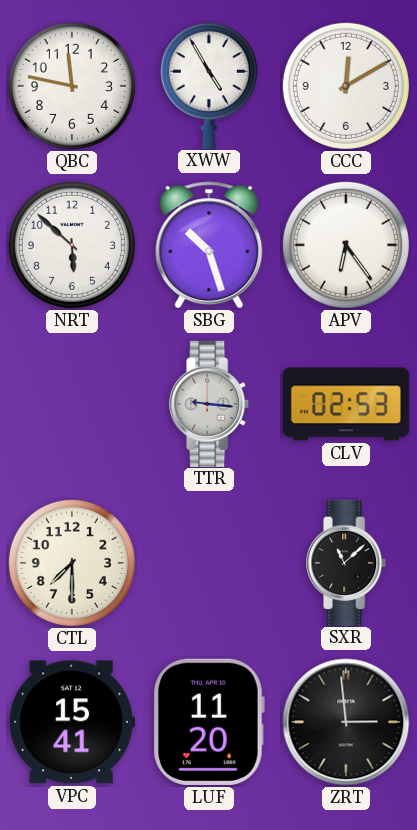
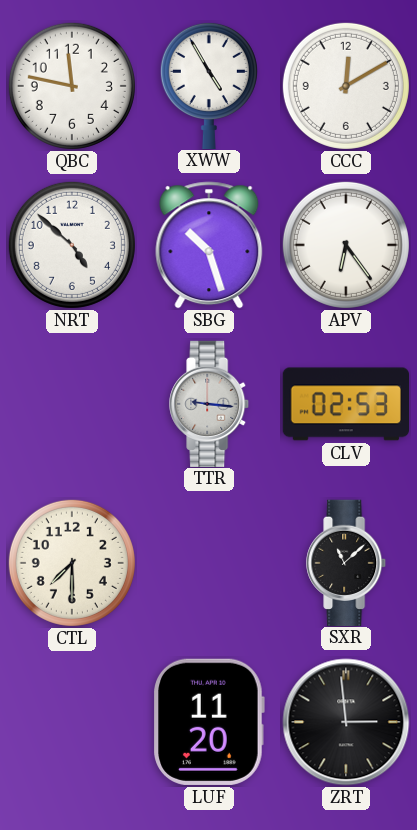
NRT: 5:52 -> 4:52
VPC: 15:41 -> none
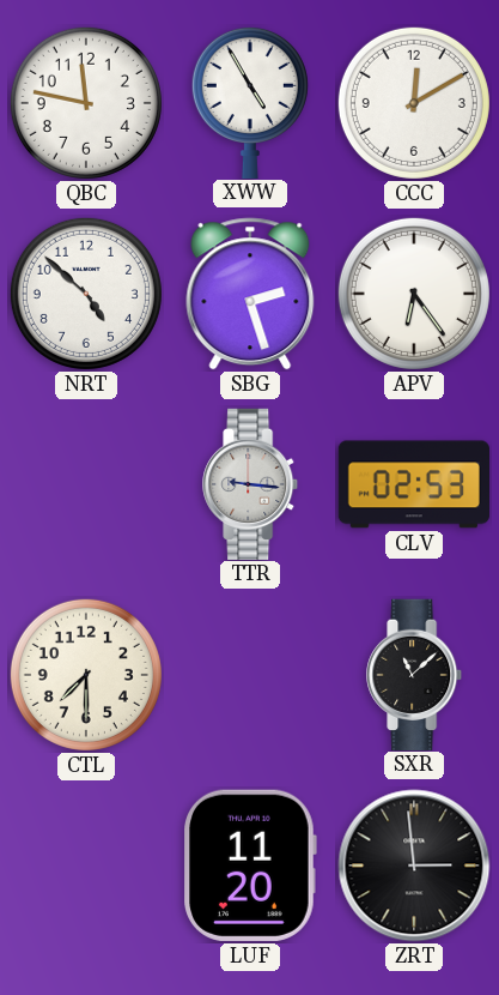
SBG: 10:27 -> 2:27
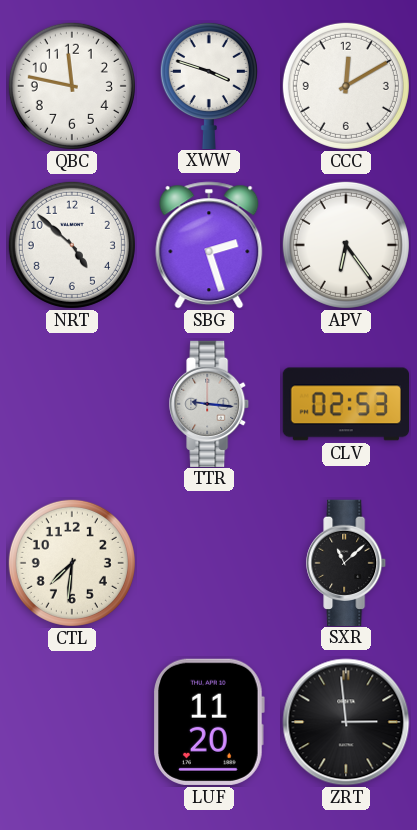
XWW: 4:55 -> 3:48
CTL: 7:30 -> 7:31
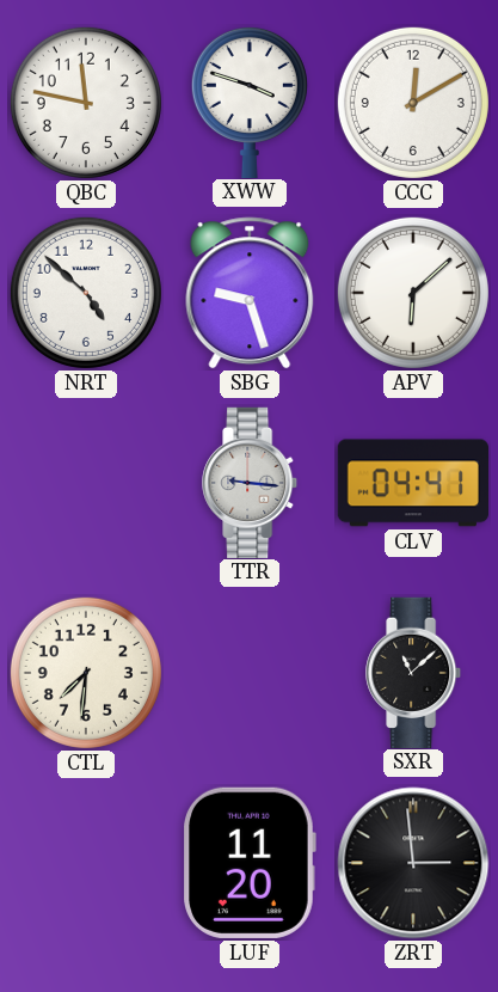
SBG: 2:27 -> 9:27
APV: 6:24 -> 6:08
CLV: 02:53 -> 04:41
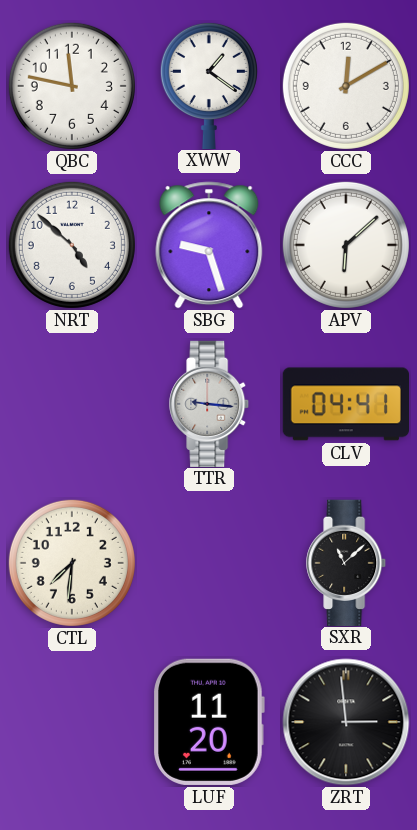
XWW: 3:48 -> 1:21
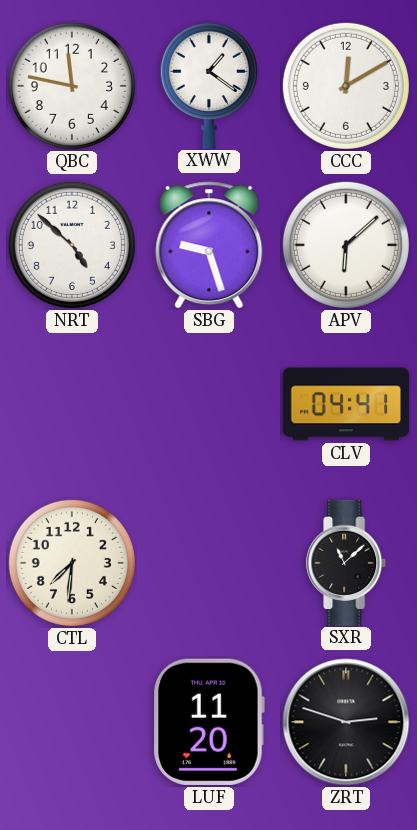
TTR: 9:16 -> none
ZRT: 2:59 -> 2:48
